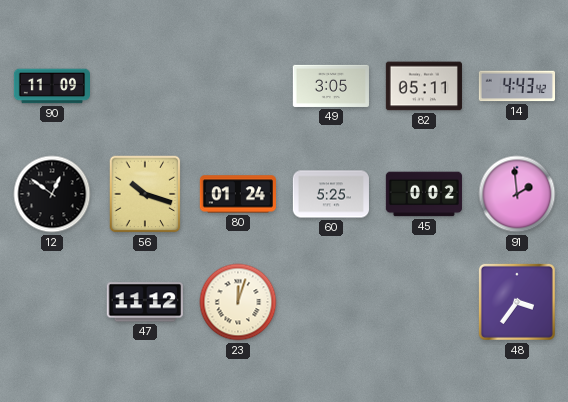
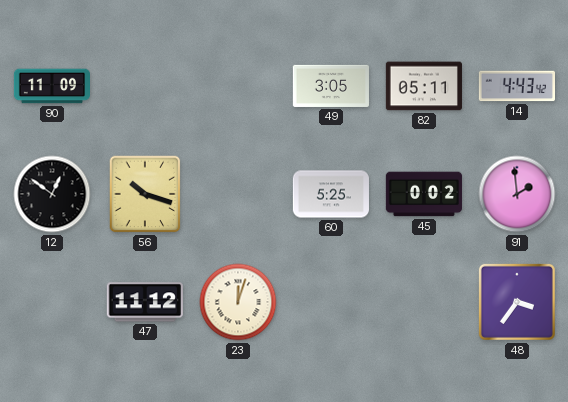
80: 01:24 -> none
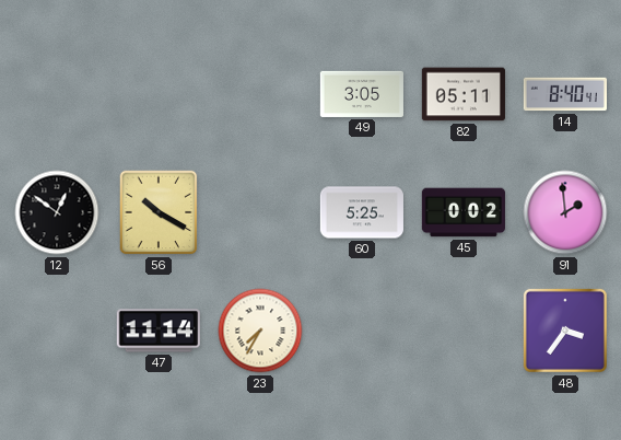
90: 11:09 -> none
14: 4:43 -> 8:40
56: 10:18 -> 10:20
47: 11:12 -> 11:14
23: 12:03 -> 7:35
